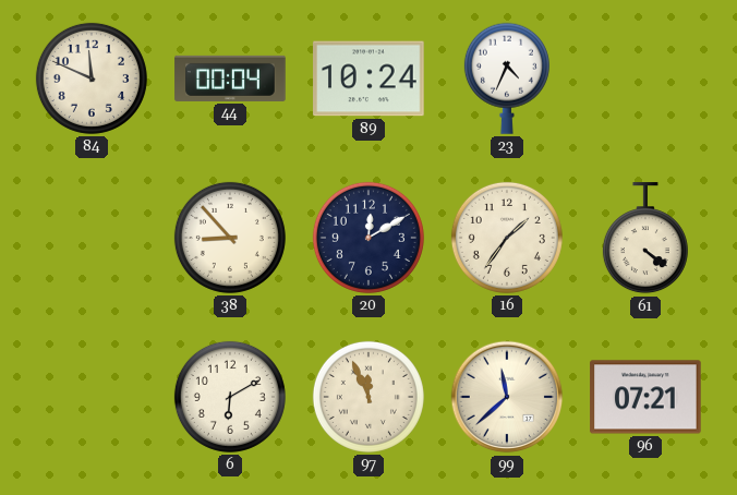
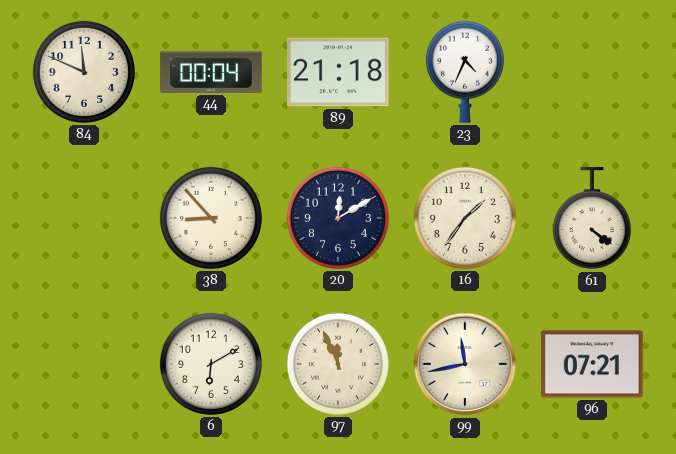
89: 10:24 -> 21:18
99: 11:38 -> 11:43
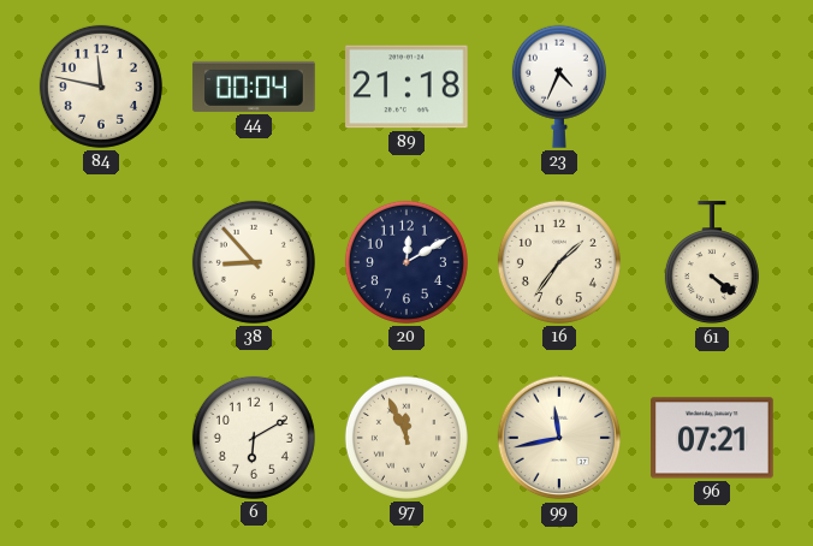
84: 11:49 -> 11:47
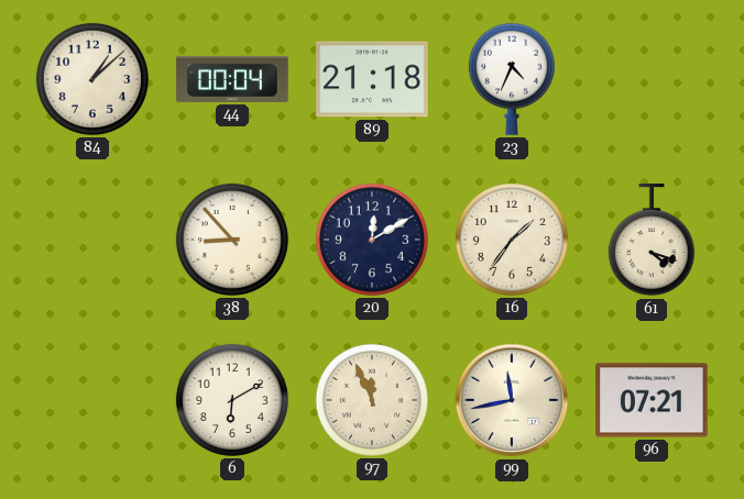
84: 11:47 -> 1:08
61: 4:21 -> 4:18
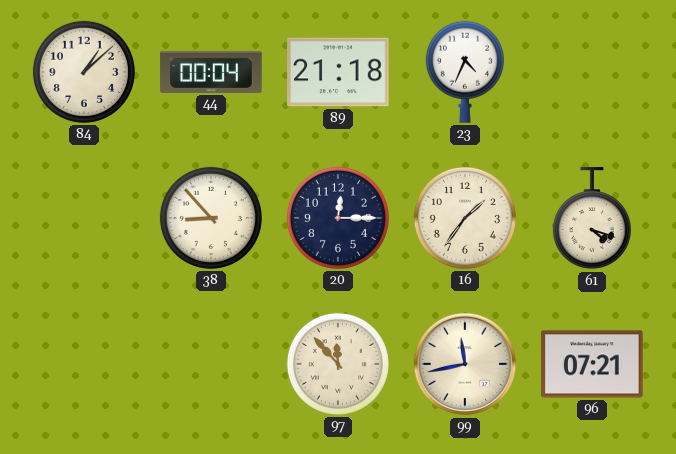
20: 12:10 -> 12:15
6: 6:10 -> none
97: 11:56 -> 11:53
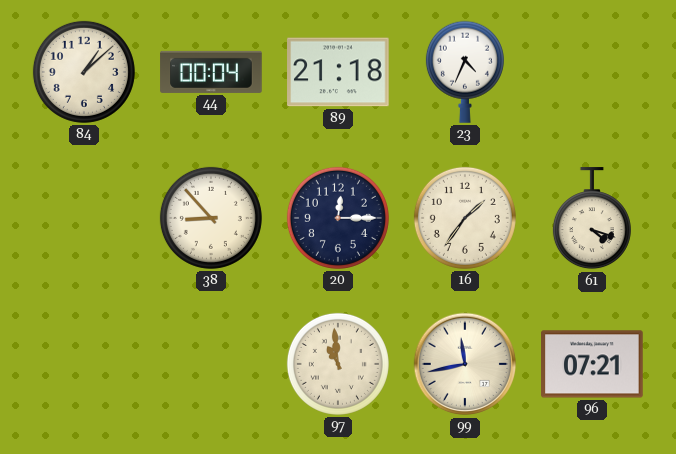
97: 11:53 -> 10:59
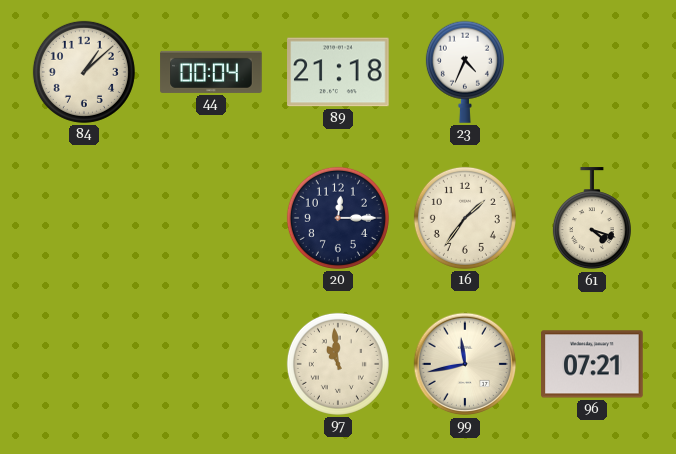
38: 8:53 -> none
